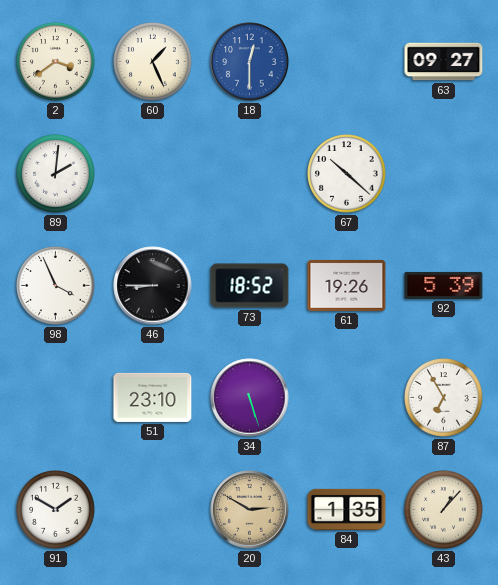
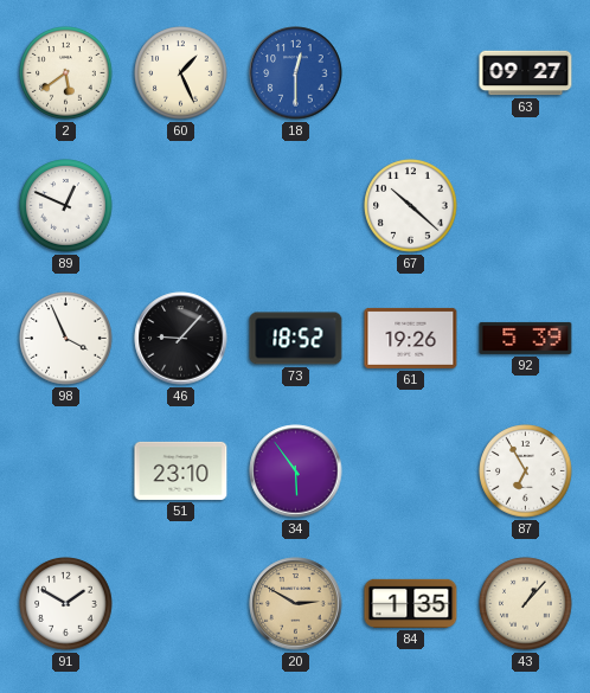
2: 3:39 -> 5:39
89: 2:01 -> 12:49
46: 8:45 -> 9:07
34: 5:27 -> 5:54
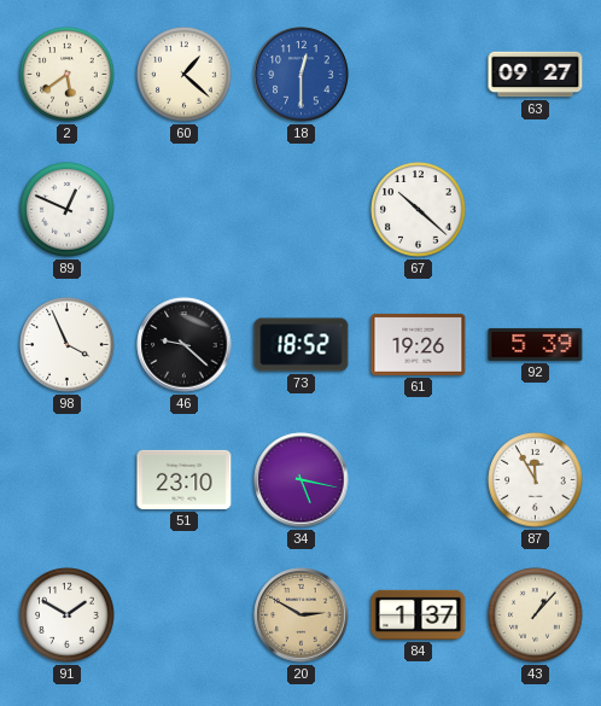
60: 1:26 -> 1:22
46: 9:07 -> 9:22
34: 5:54 -> 5:17
87: 6:55 -> 11:55
84: 1:35 -> 1:37
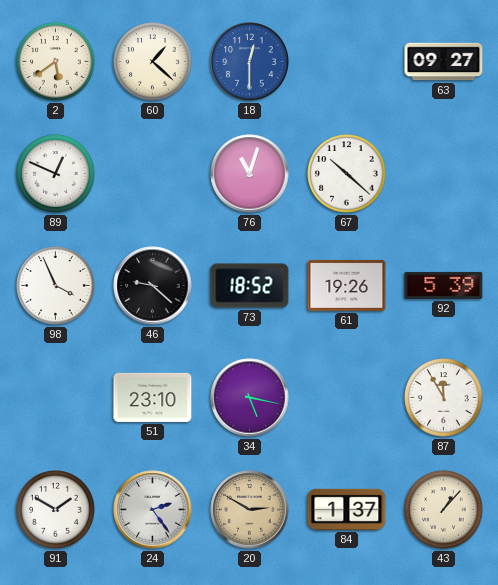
76: none -> 11:03
24: none -> 2:24
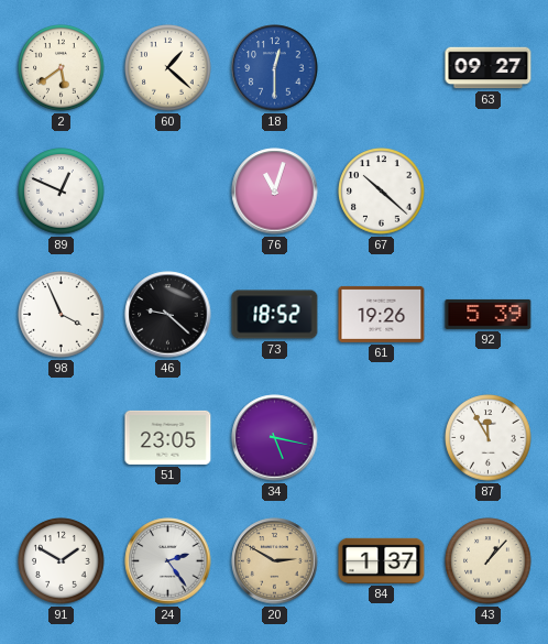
51: 23:10 -> 23:05
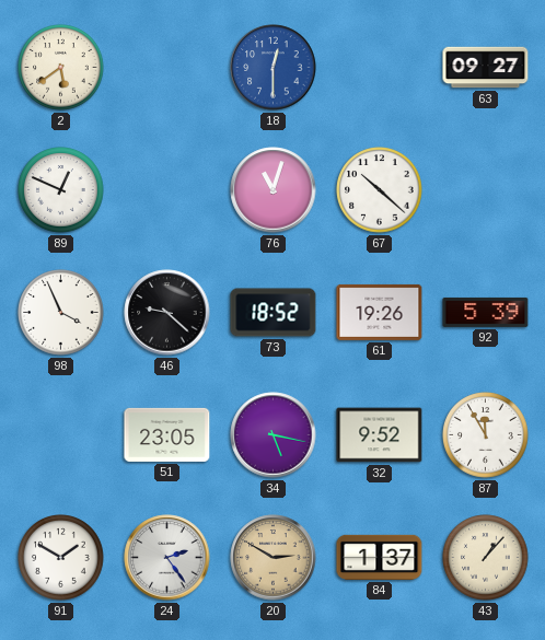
60: 1:22 -> none
32: none -> 9:52
